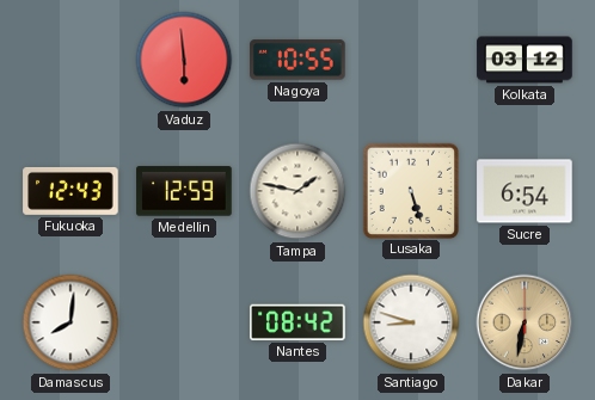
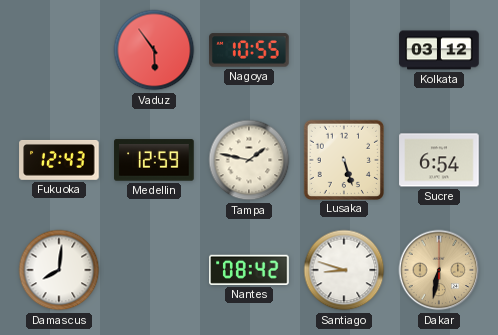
Vaduz: 5:59 -> 5:54
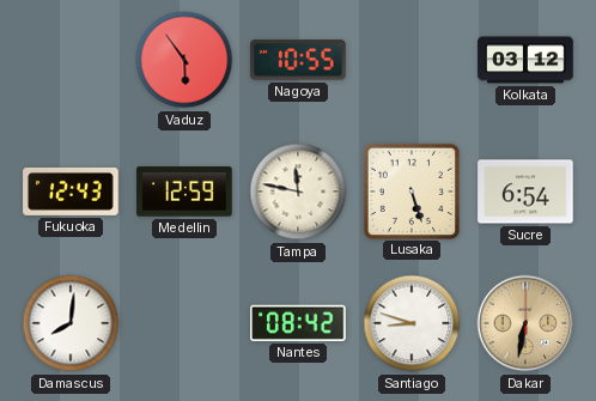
Tampa: 1:47 -> 11:47
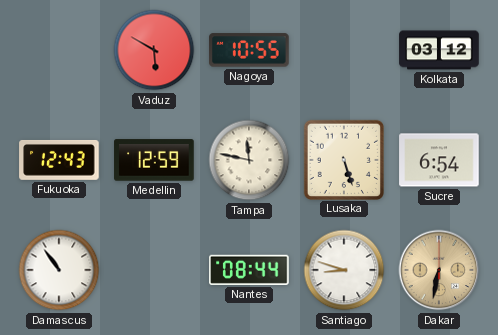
Vaduz: 5:54 -> 5:50
Damascus: 8:01 -> 10:54
Nantes: 08:42 -> 08:44
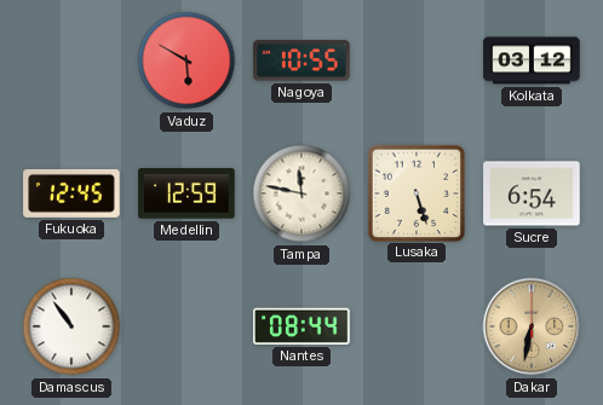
Fukuoka: 12:43 -> 12:45
Santiago: 8:48 -> none
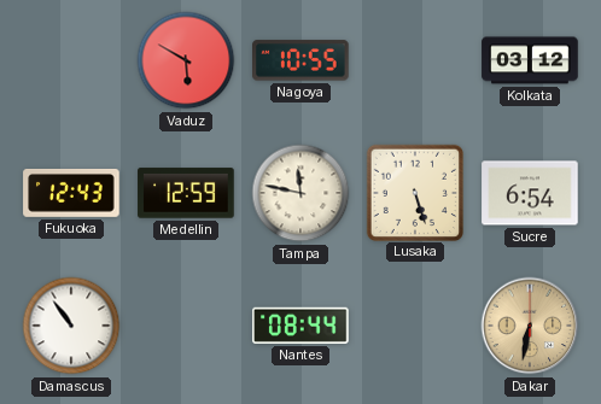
Fukuoka: 12:45 -> 12:43
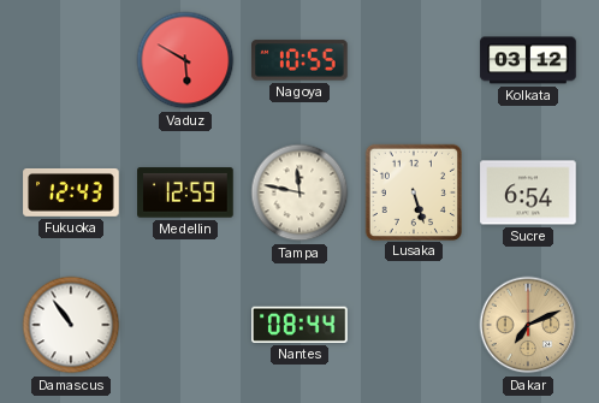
Dakar: 6:32 -> 7:11
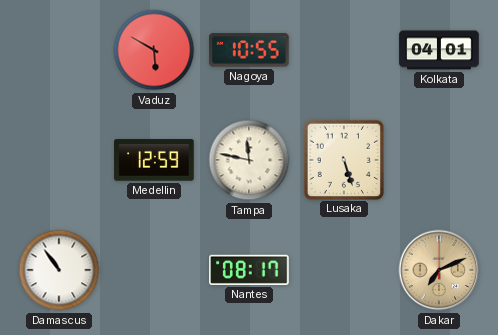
Kolkata: 03:12 -> 04:01
Fukuoka: 12:43 -> none
Sucre: 6:54 -> none
Nantes: 08:44 -> 08:17
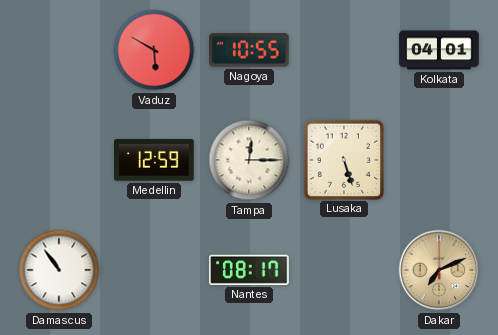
Tampa: 11:47 -> 12:15
